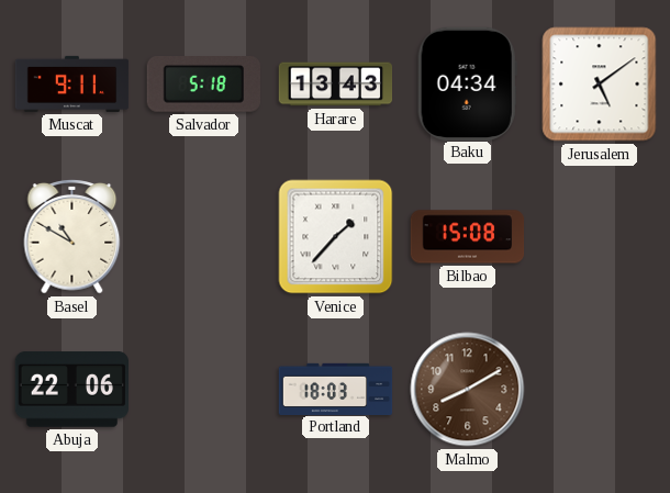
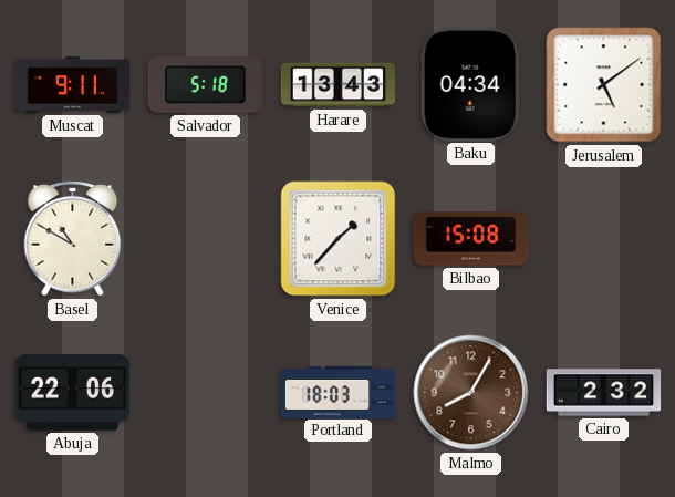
Malmo: 8:10 -> 8:05
Cairo: none -> 2:32
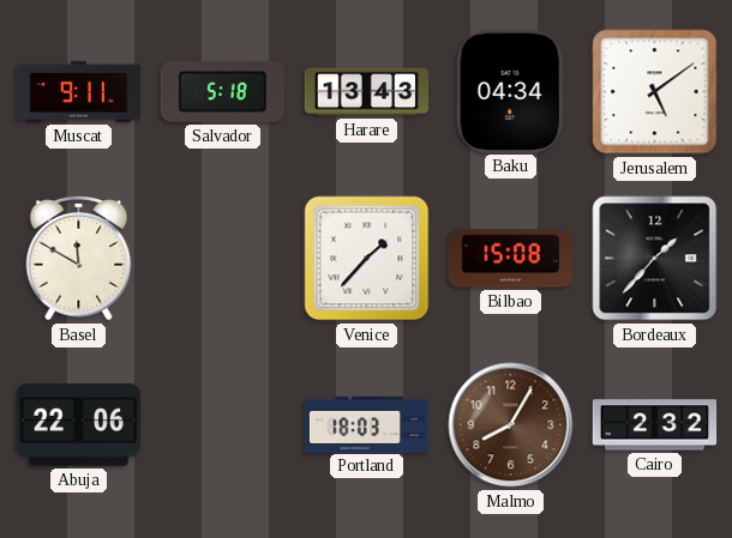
Basel: 10:50 -> 11:50
Bordeaux: none -> 1:37
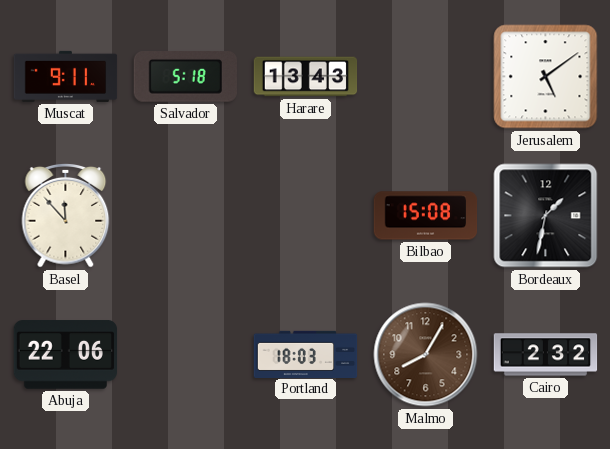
Baku: 04:34 -> none
Basel: 11:50 -> 11:53
Venice: 1:37 -> none
Bordeaux: 1:37 -> 1:32
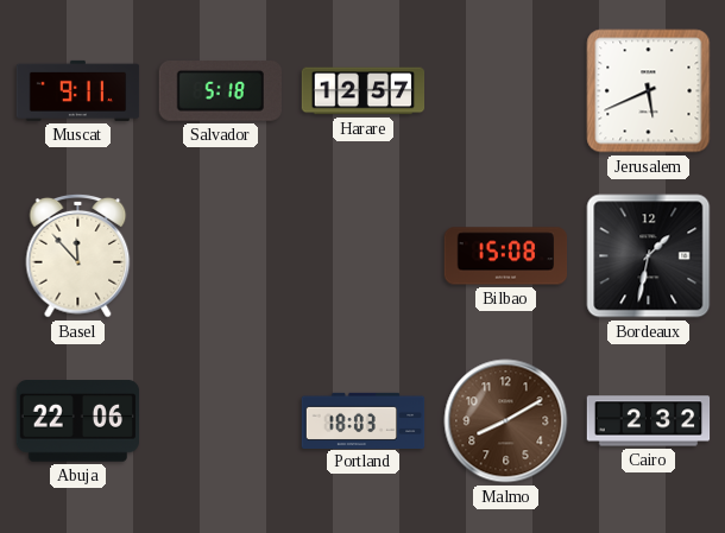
Harare: 13:43 -> 12:57
Jerusalem: 5:09 -> 5:41
Malmo: 8:05 -> 8:10
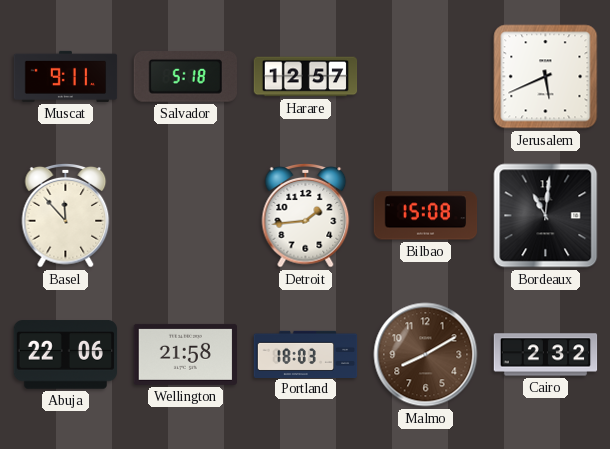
Detroit: none -> 1:44
Bordeaux: 1:32 -> 11:01
Wellington: none -> 21:58
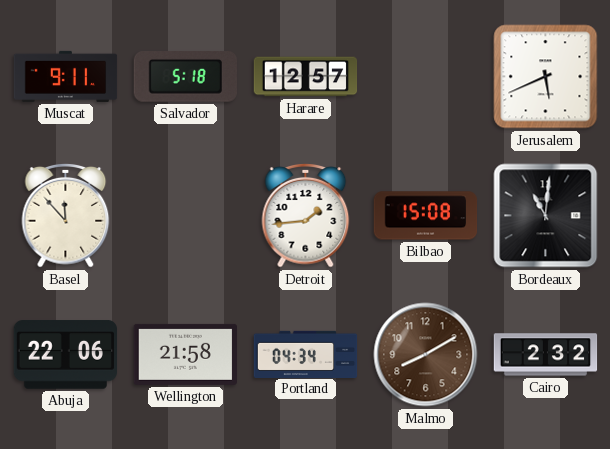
Portland: 18:03 -> 04:34
